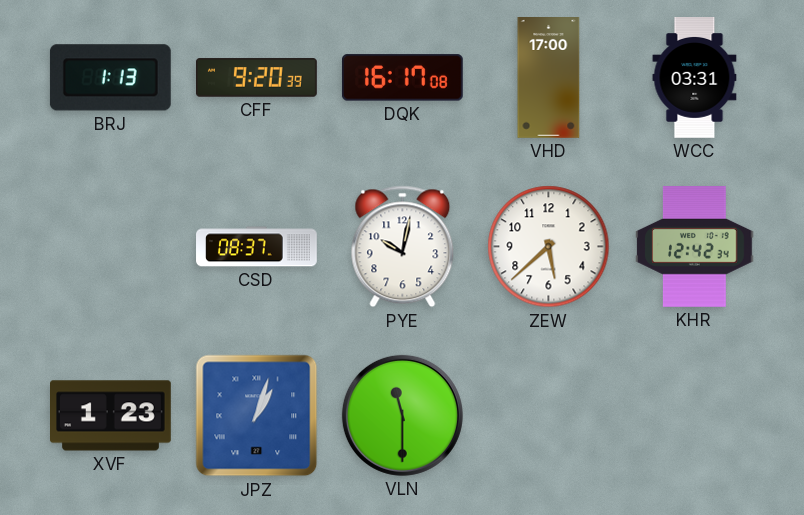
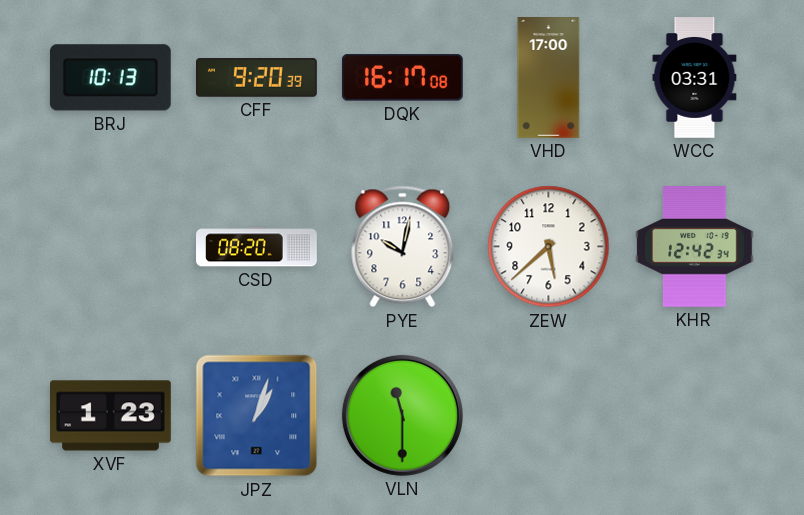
BRJ: 1:13 -> 10:13
CSD: 08:37 -> 08:20
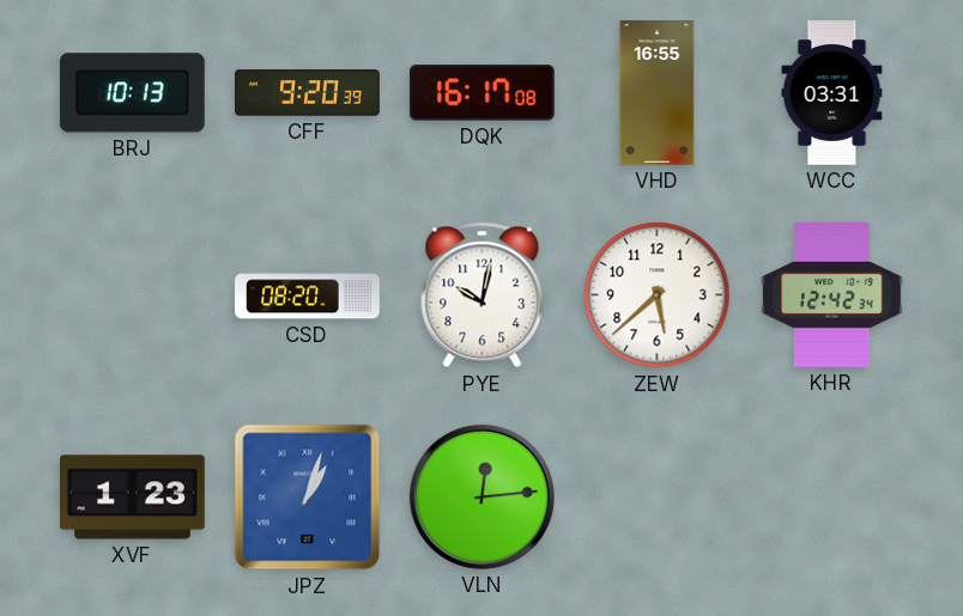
VHD: 17:00 -> 16:55
VLN: 11:30 -> 12:14
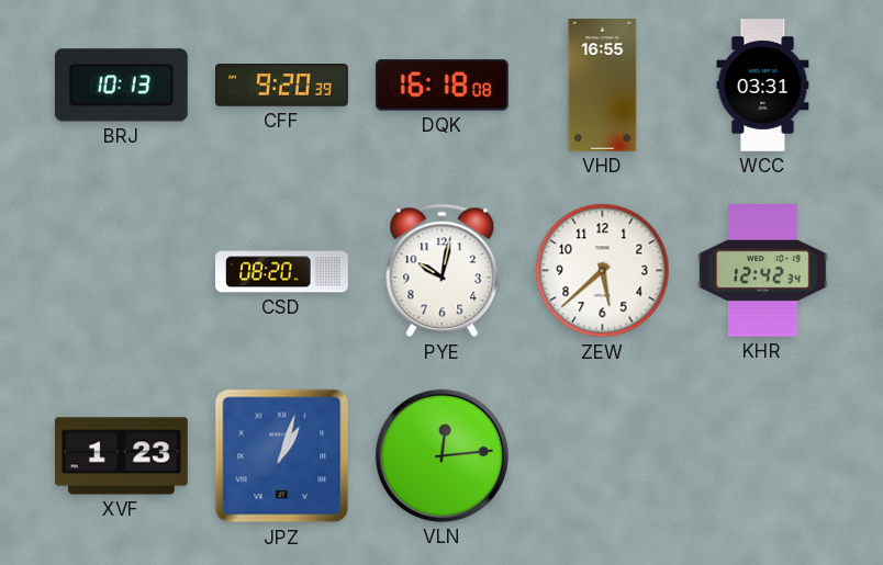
DQK: 16:17 -> 16:18
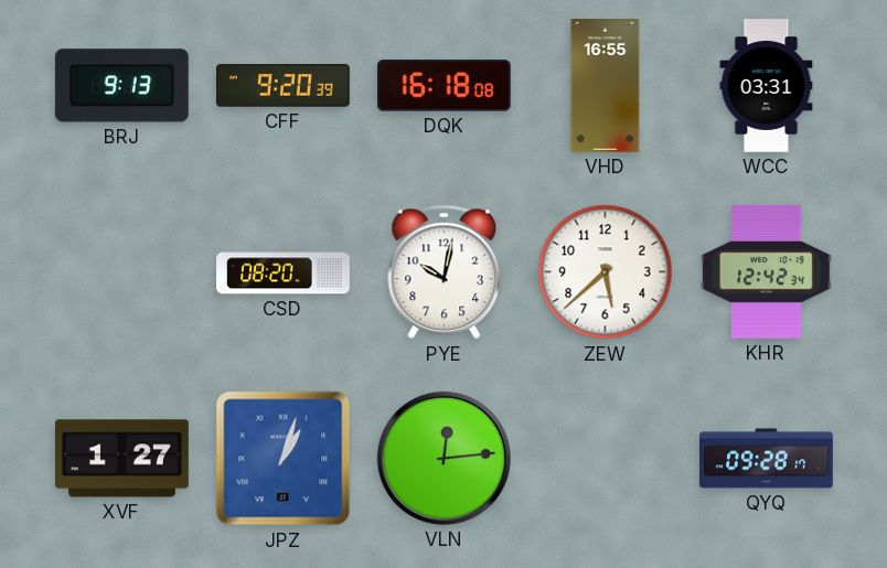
BRJ: 10:13 -> 9:13
XVF: 1:23 -> 1:27
QYQ: none -> 09:28
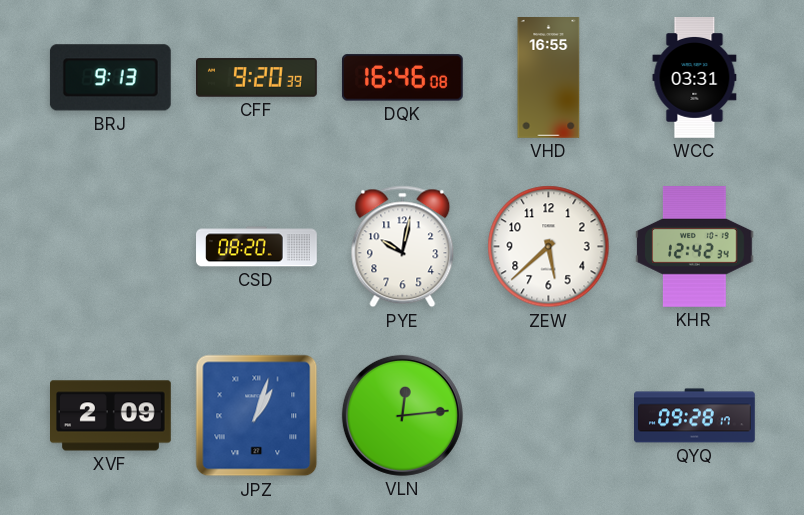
DQK: 16:18 -> 16:46
XVF: 1:27 -> 2:09
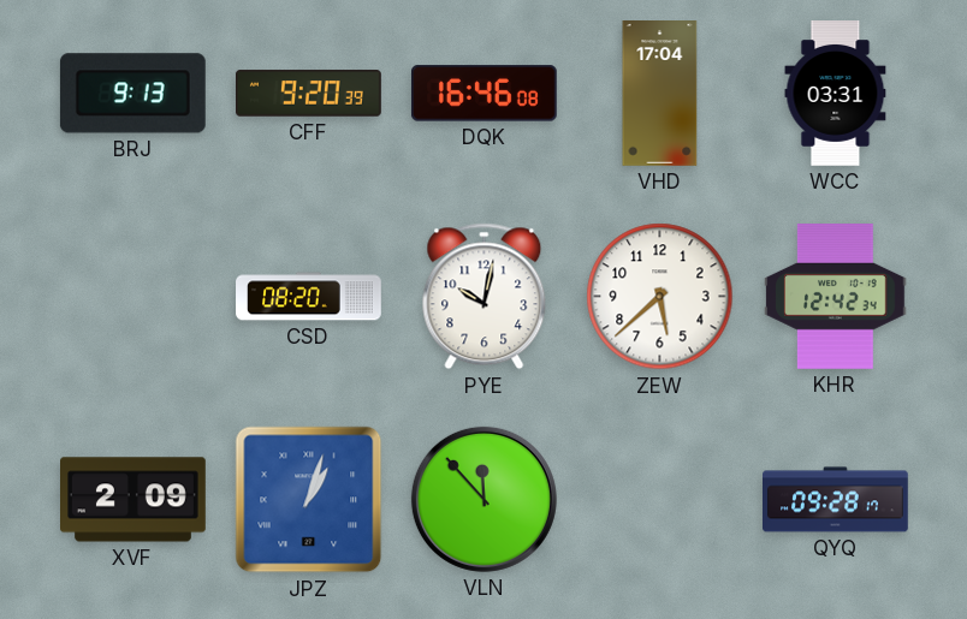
VHD: 16:55 -> 17:04
VLN: 12:14 -> 11:53
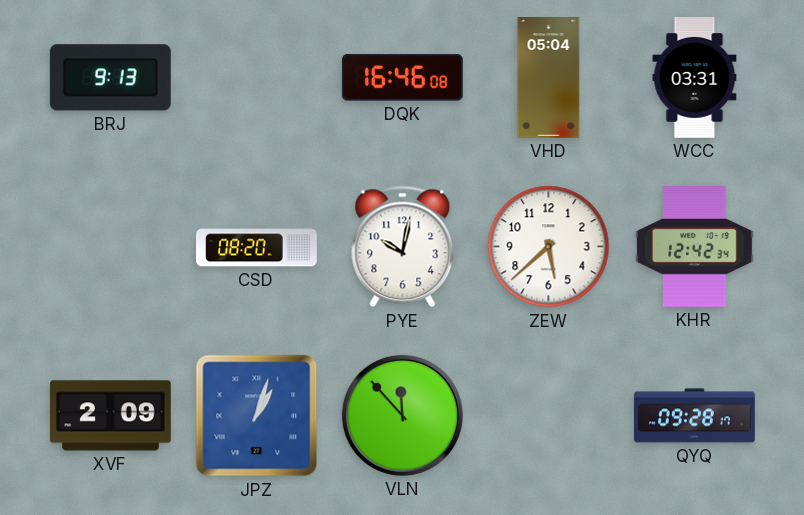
CFF: 9:20 -> none
VHD: 17:04 -> 05:04
